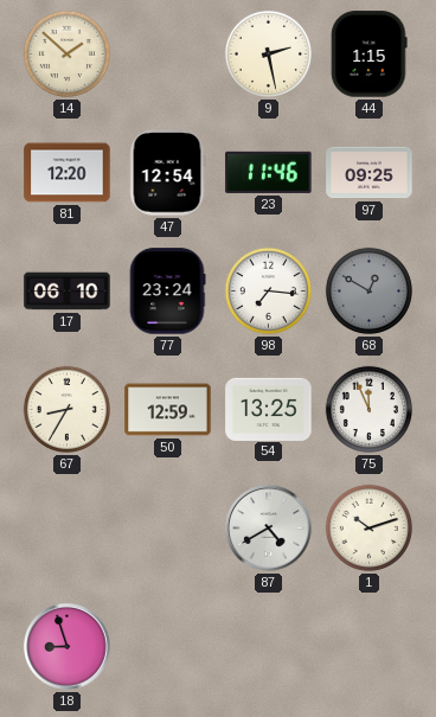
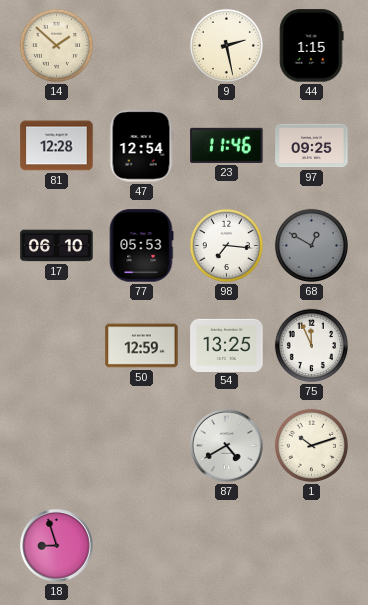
81: 12:20 -> 12:28
77: 23:24 -> 05:53
67: 8:35 -> none
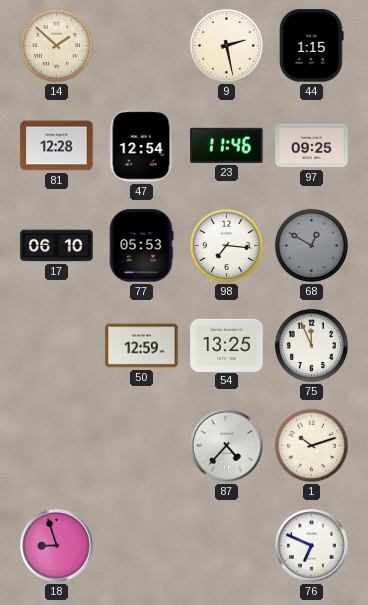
87: 4:40 -> 4:37
76: none -> 6:49
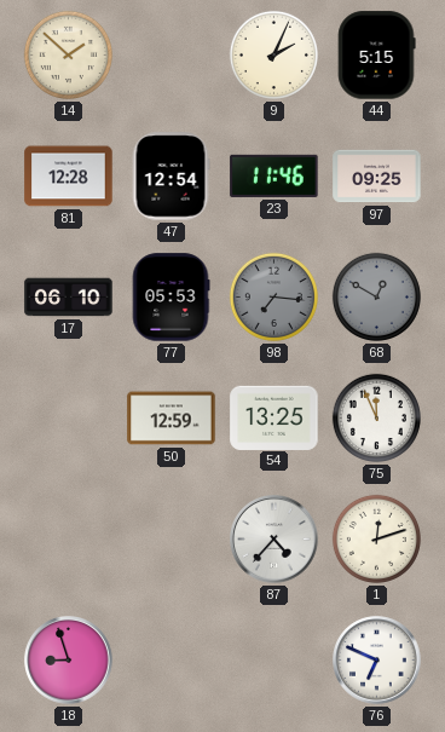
9: 2:28 -> 2:04
44: 1:15 -> 5:15
98 dial: white -> grey
1: 10:12 -> 12:12
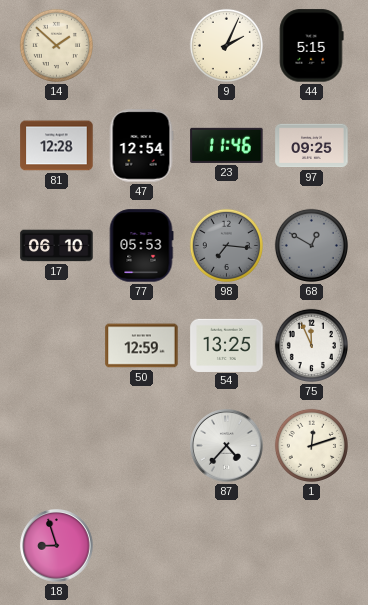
76: 6:49 -> none
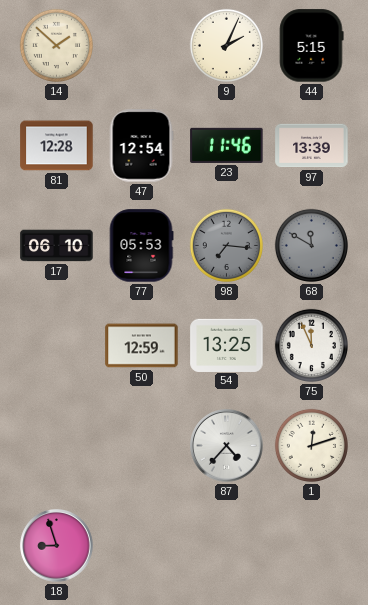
97: 09:25 -> 13:39
68: 12:50 -> 11:50
